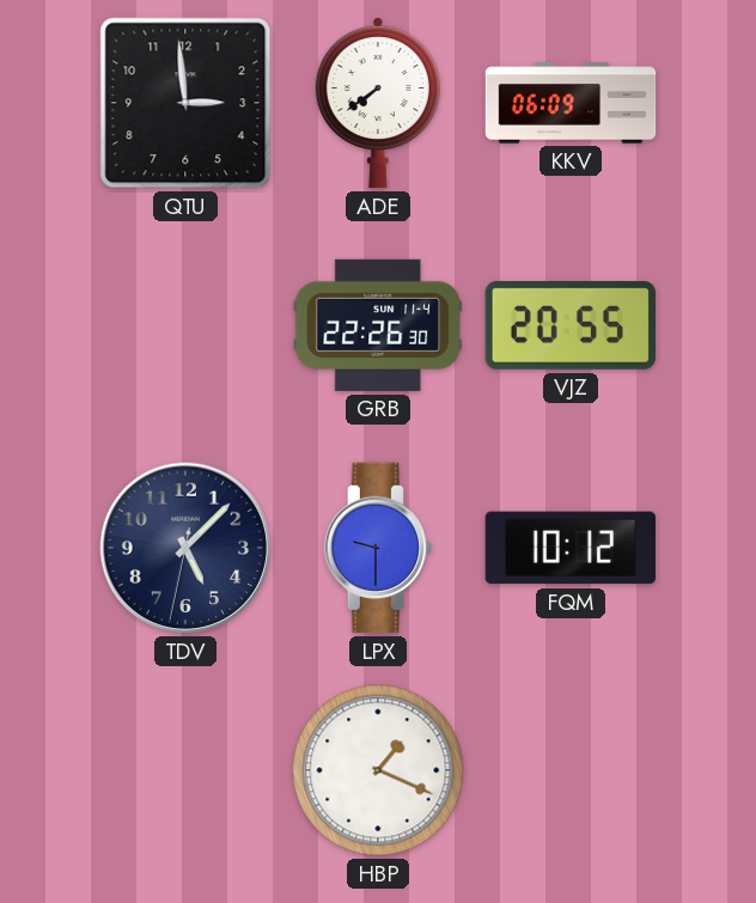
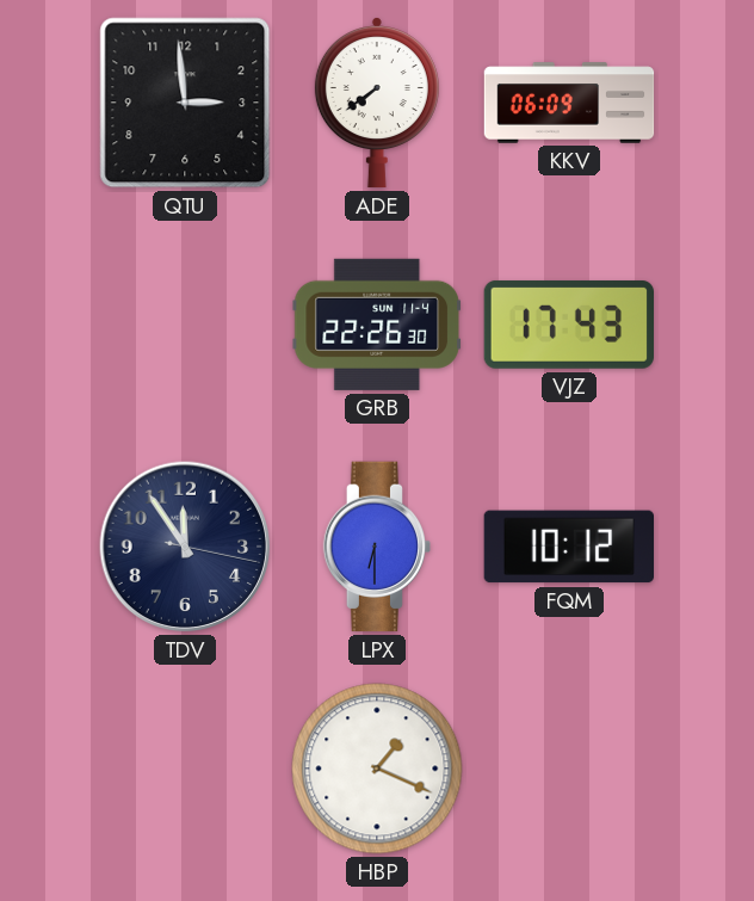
VJZ: 20:55 -> 17:43
TDV: 5:07 -> 11:54
LPX: 9:30 -> 6:30
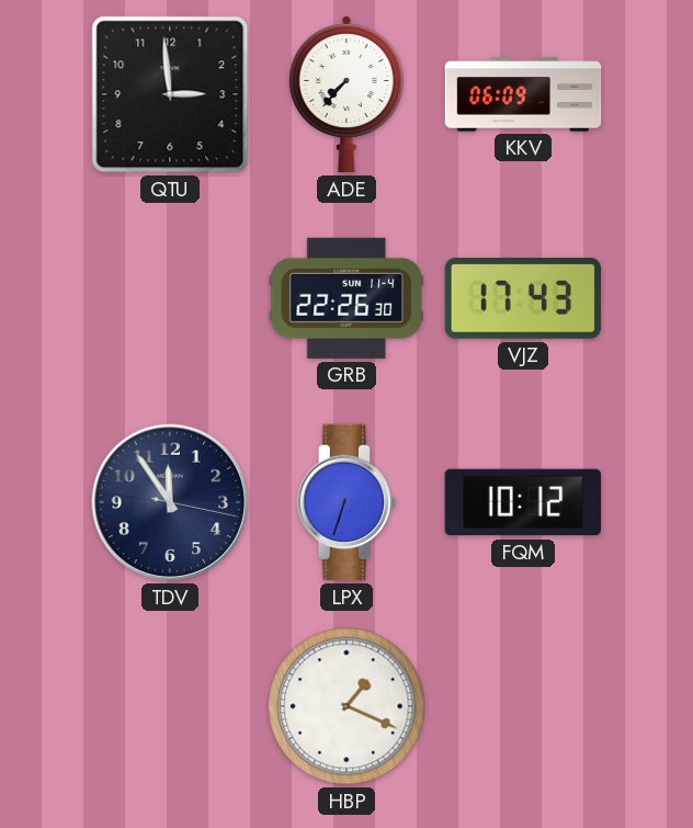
ADE: 7:39 -> 7:37
LPX: 6:30 -> 6:33
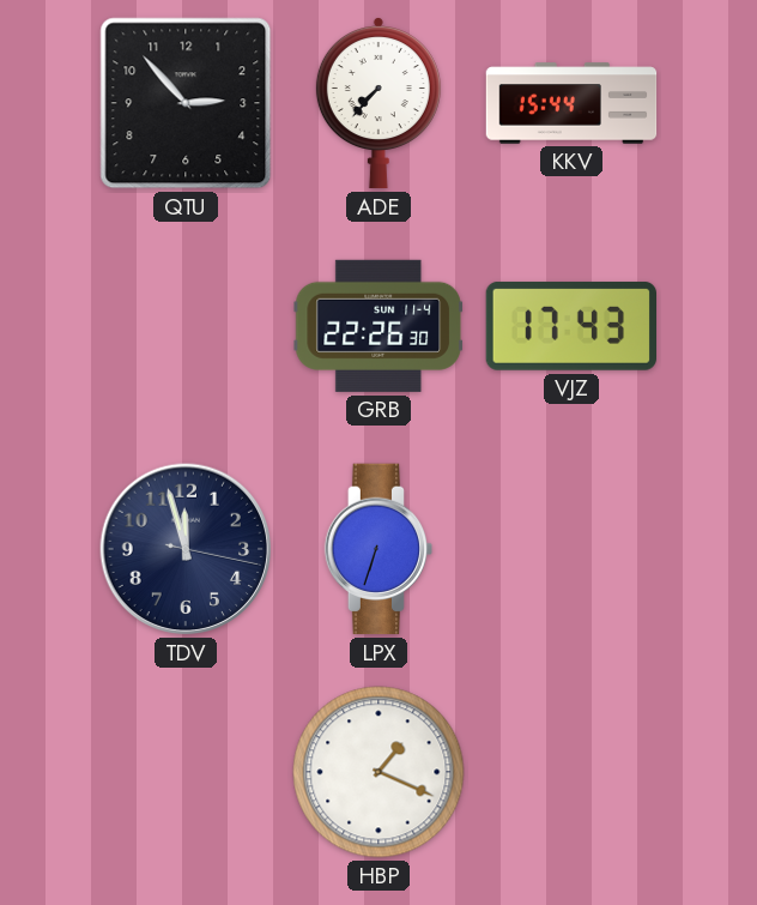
QTU: 2:59 -> 2:53
KKV: 06:09 -> 15:44
TDV: 11:54 -> 11:57
FQM: 10:12 -> none
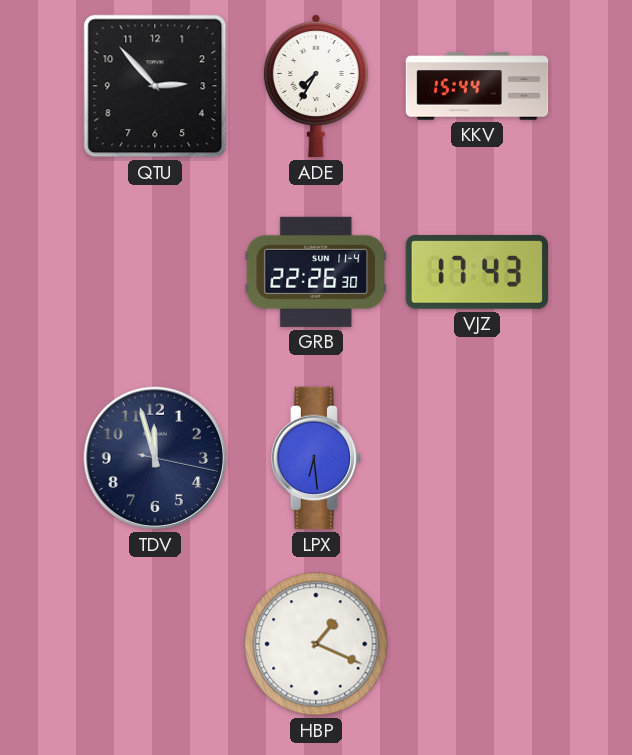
ADE: 7:37 -> 7:35
LPX: 6:33 -> 6:29
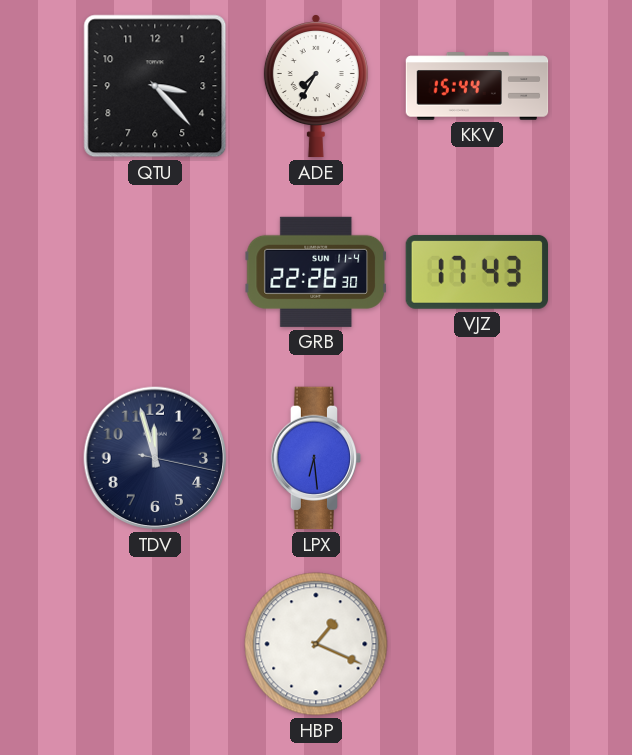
QTU: 2:53 -> 3:23
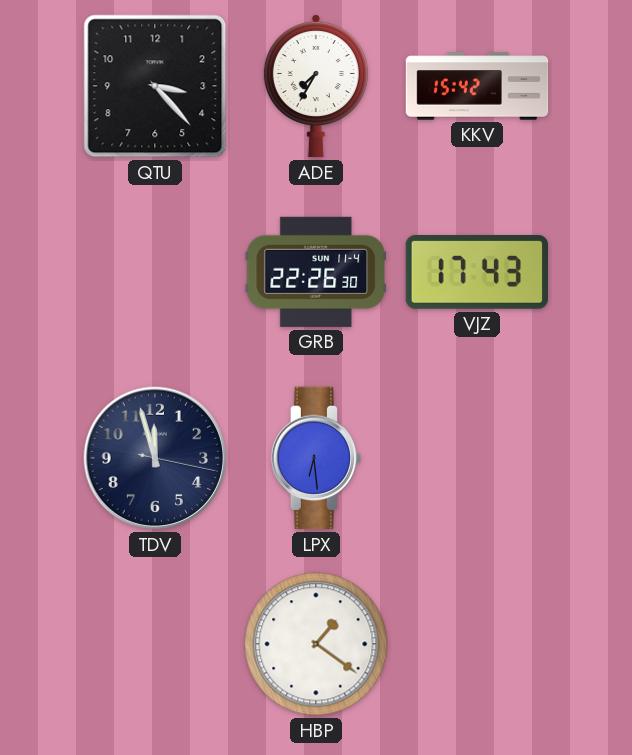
KKV: 15:44 -> 15:42
HBP: 1:19 -> 1:21
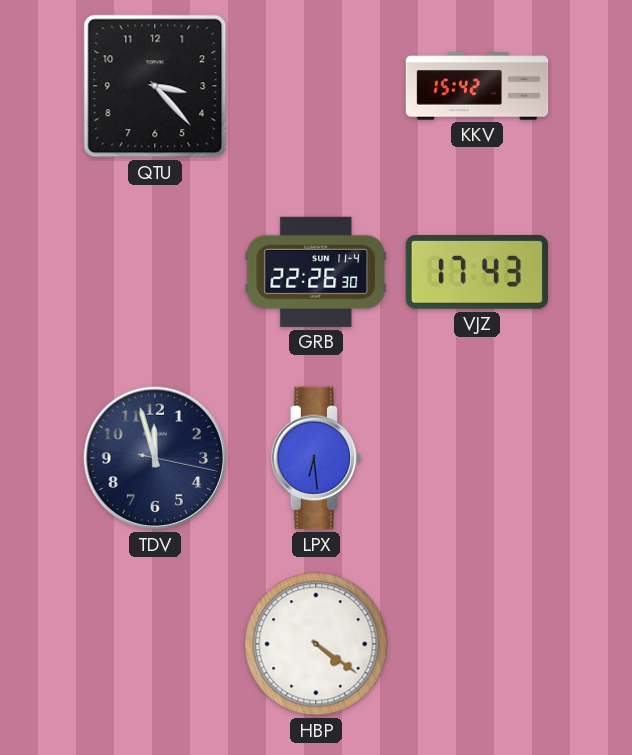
ADE: 7:35 -> none
HBP: 1:21 -> 4:21
